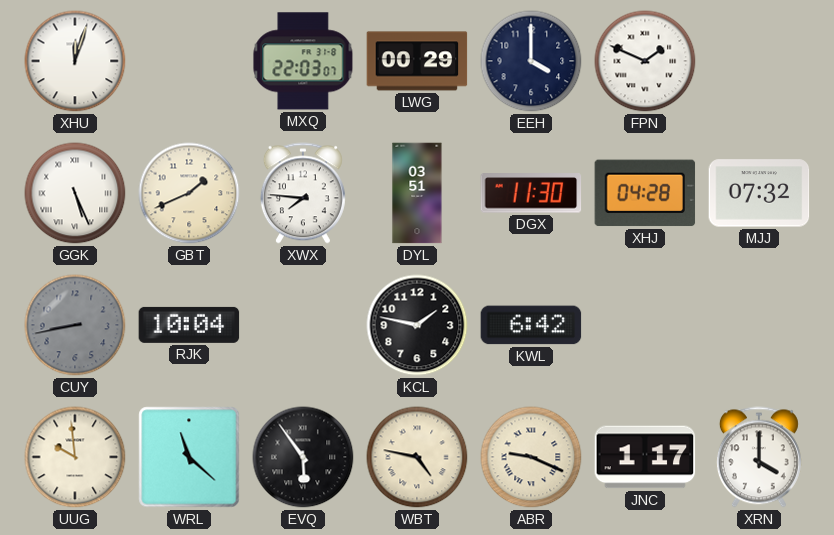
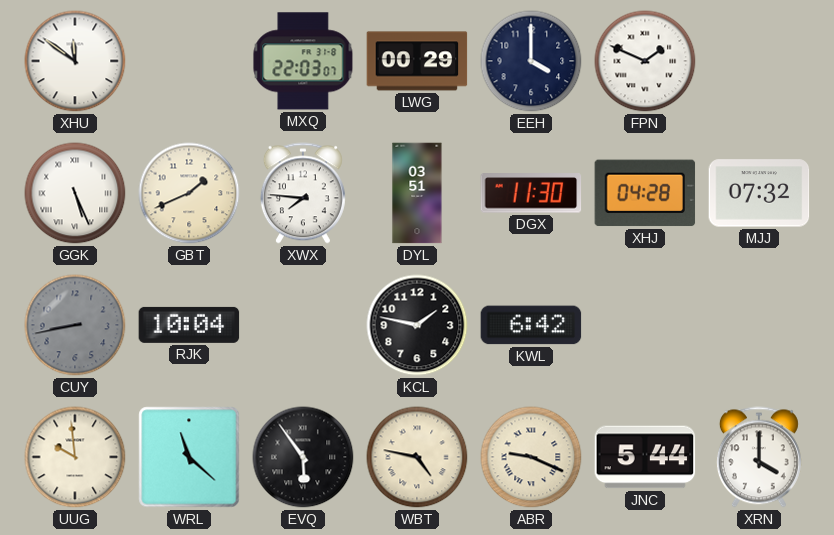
XHU: 12:03 -> 11:51
JNC: 1:17 -> 5:44
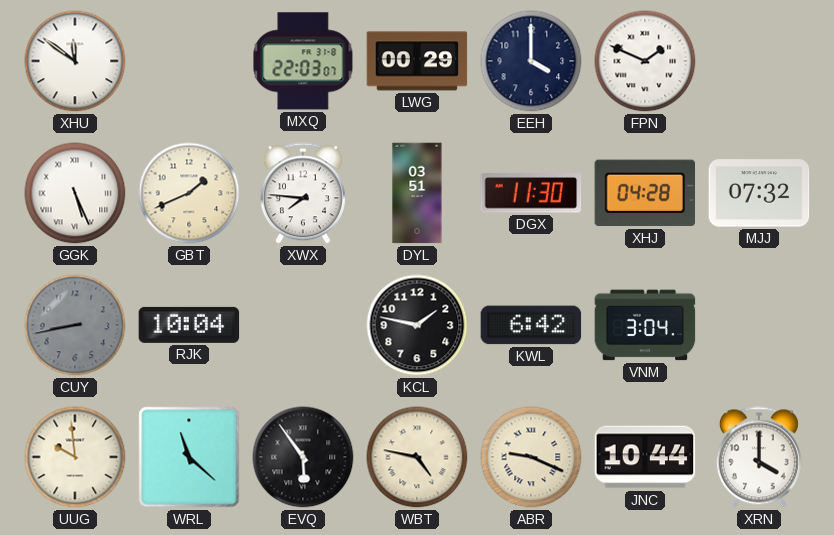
VNM: none -> 3:04
JNC: 5:44 -> 10:44
